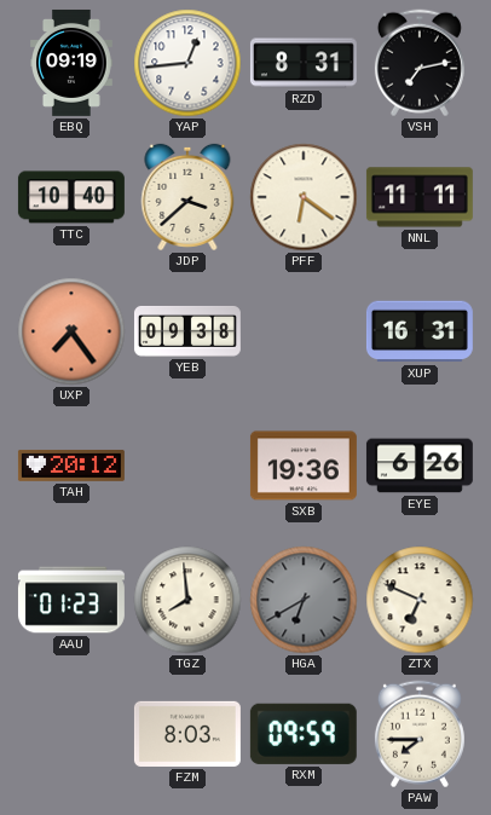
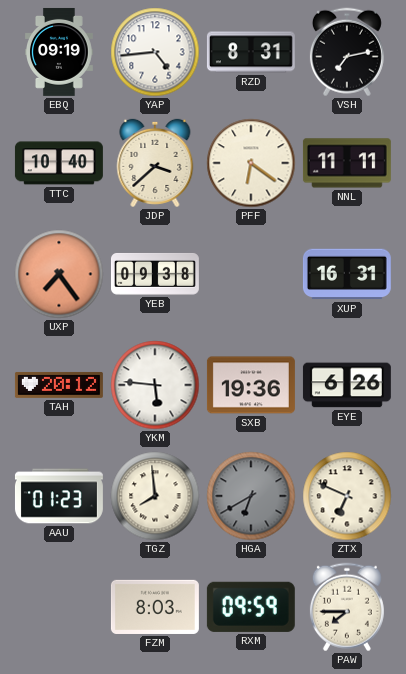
YAP: 12:44 -> 4:44
YKM: none -> 5:46
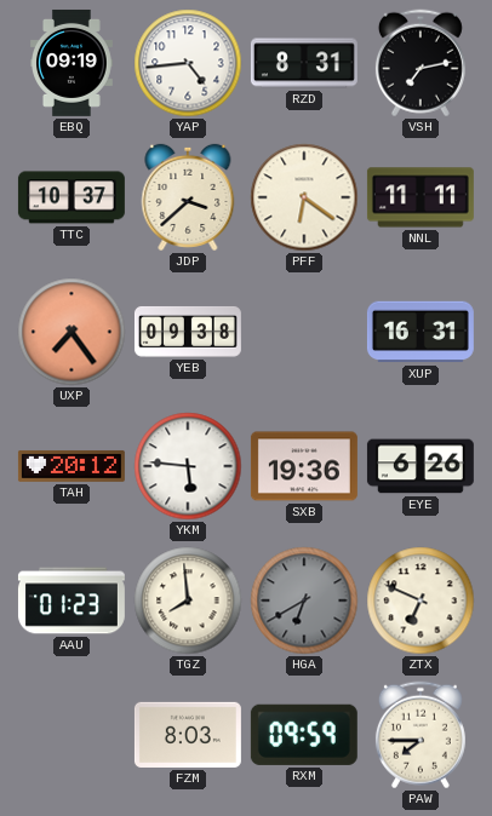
TTC: 10:40 -> 10:37
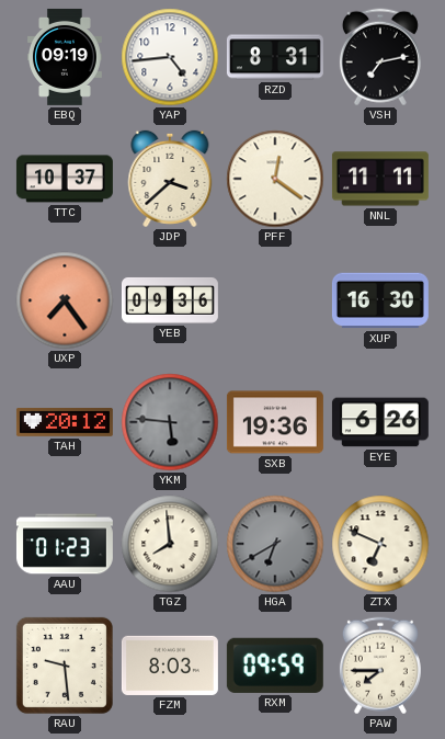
PFF: 6:21 -> 12:21
YEB: 09:38 -> 09:36
XUP: 16:31 -> 16:30
YKM dial: white -> grey
RAU: none -> 9:29
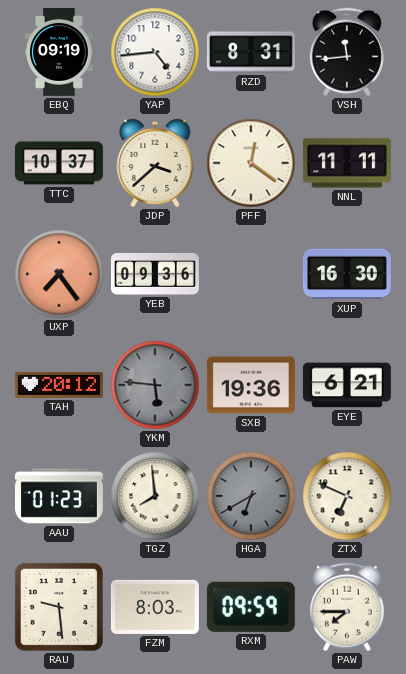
VSH: 7:13 -> 11:44
EYE: 6:26 -> 6:21
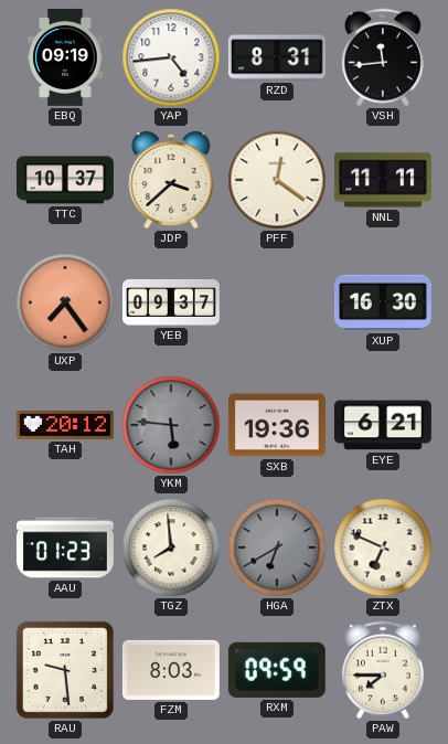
YEB: 09:36 -> 09:37
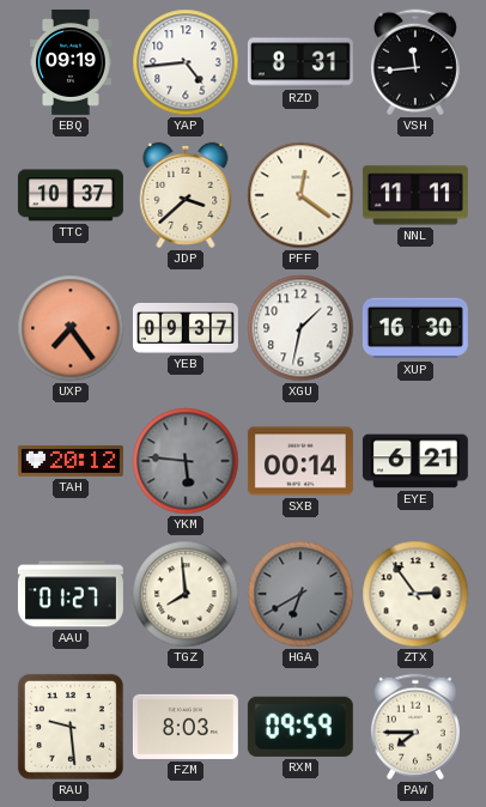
XGU: none -> 1:32
SXB: 19:36 -> 00:14
AAU: 01:23 -> 01:27
ZTX: 6:49 -> 2:54
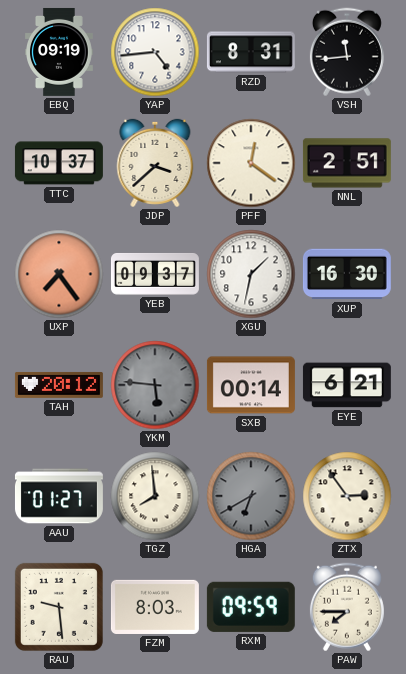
NNL: 11:11 -> 2:51
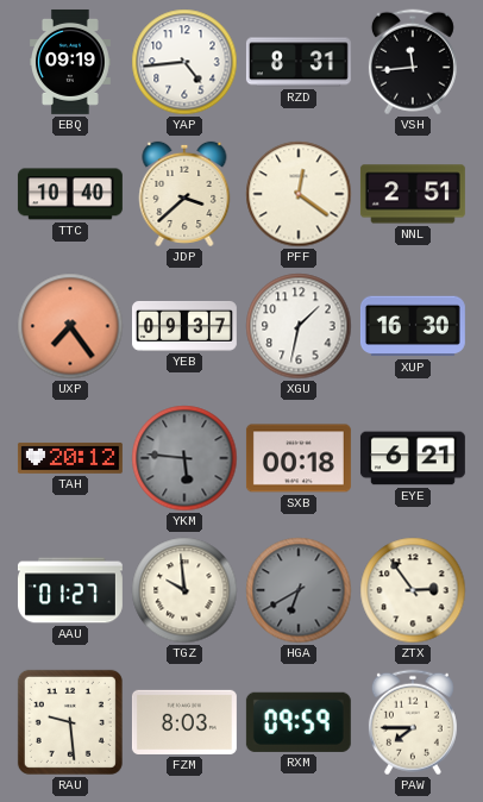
TTC: 10:37 -> 10:40
SXB: 00:14 -> 00:18
TGZ: 7:59 -> 9:59
